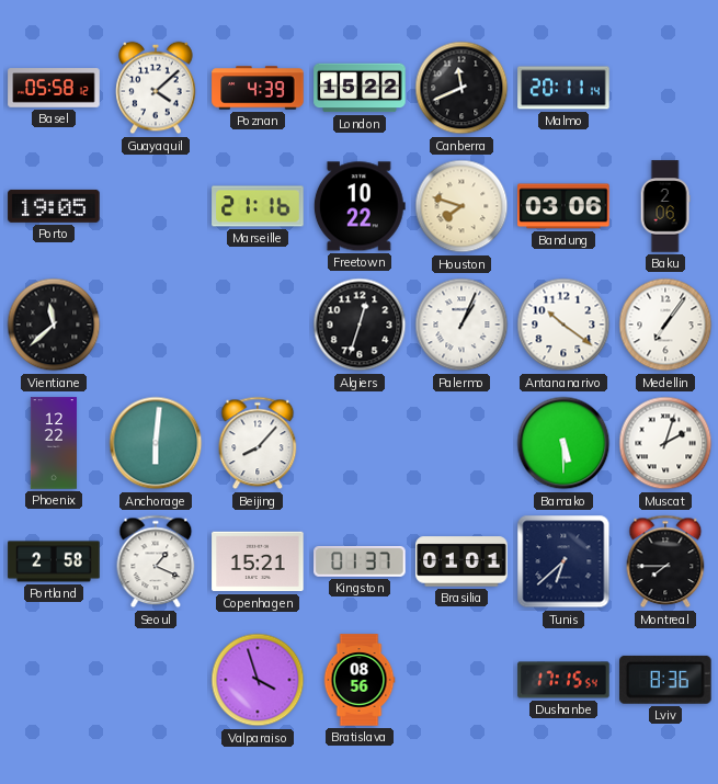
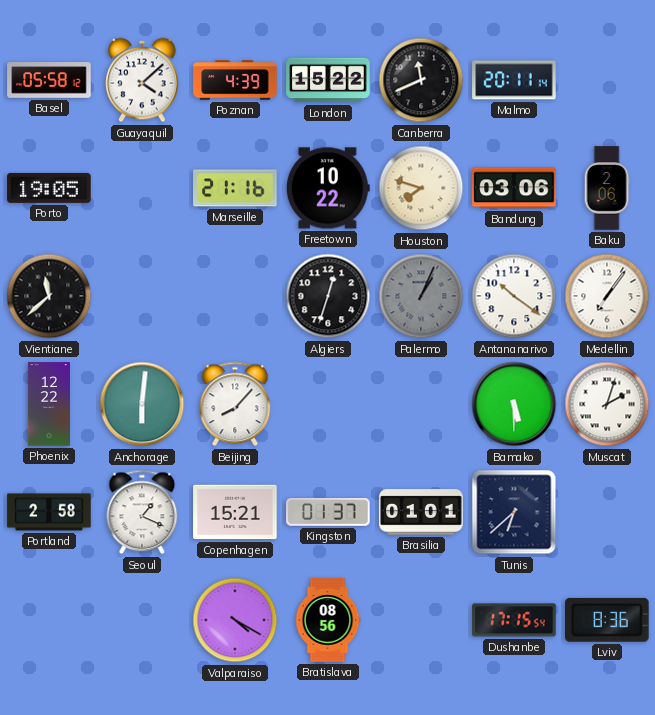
Palermo dial: white -> grey
Montreal: 7:45 -> none
Valparaiso: 3:57 -> 4:20
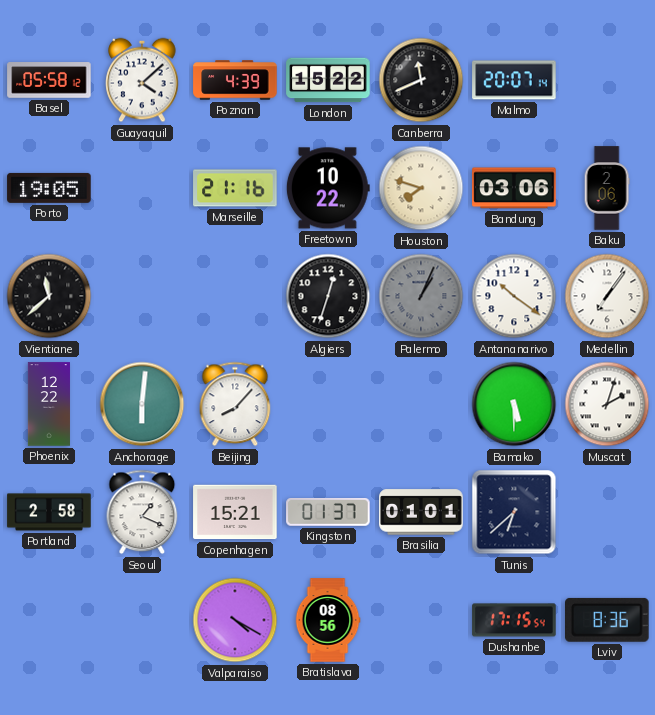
Malmo: 20:11 -> 20:07
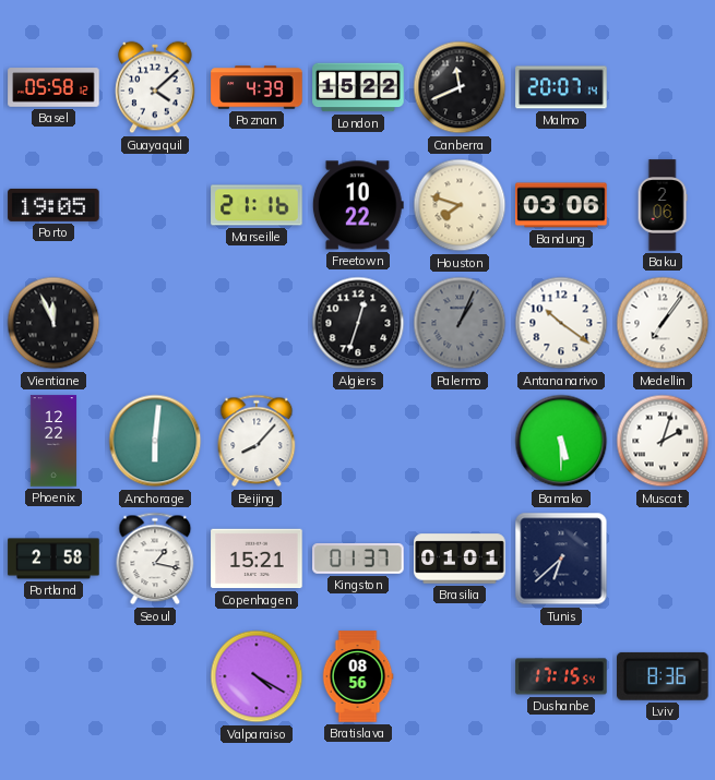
Vientiane: 11:38 -> 11:56
Seoul: 1:19 -> 1:17
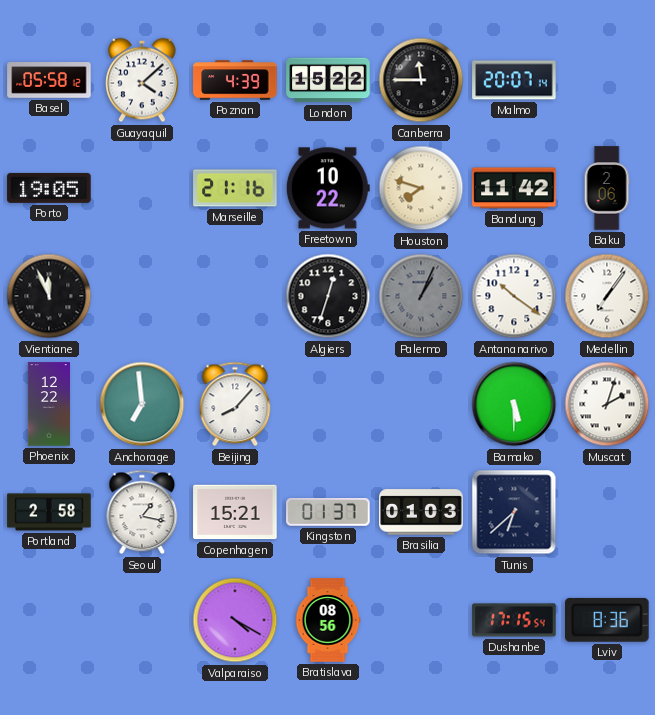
Canberra: 11:41 -> 11:45
Bandung: 03:06 -> 11:42
Anchorage: 6:01 -> 6:59
Brasilia: 01:01 -> 01:03
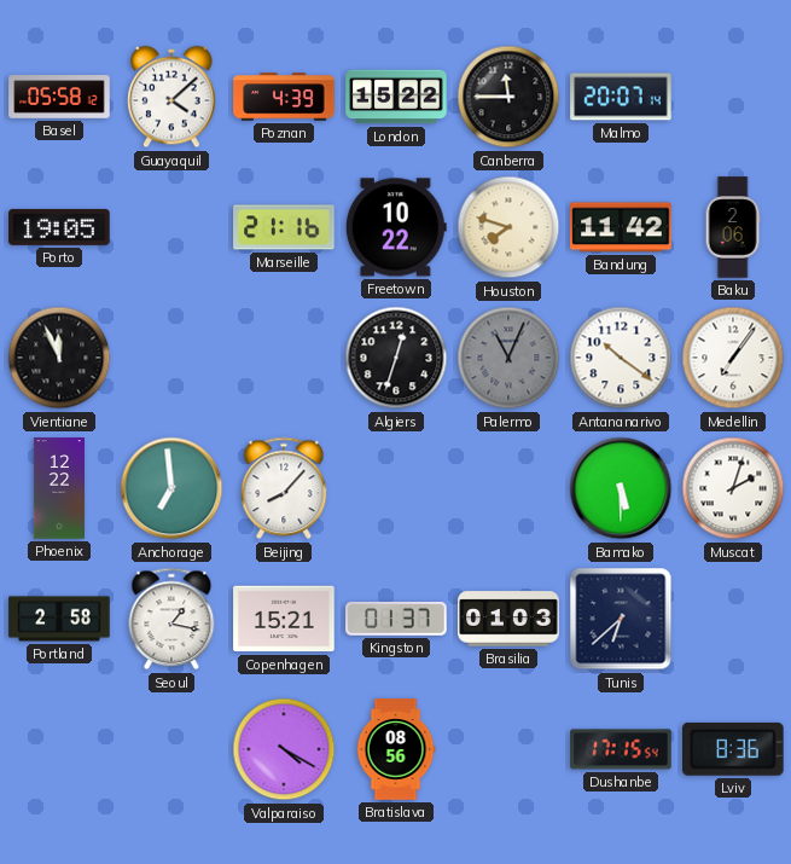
Palermo: 1:04 -> 11:04
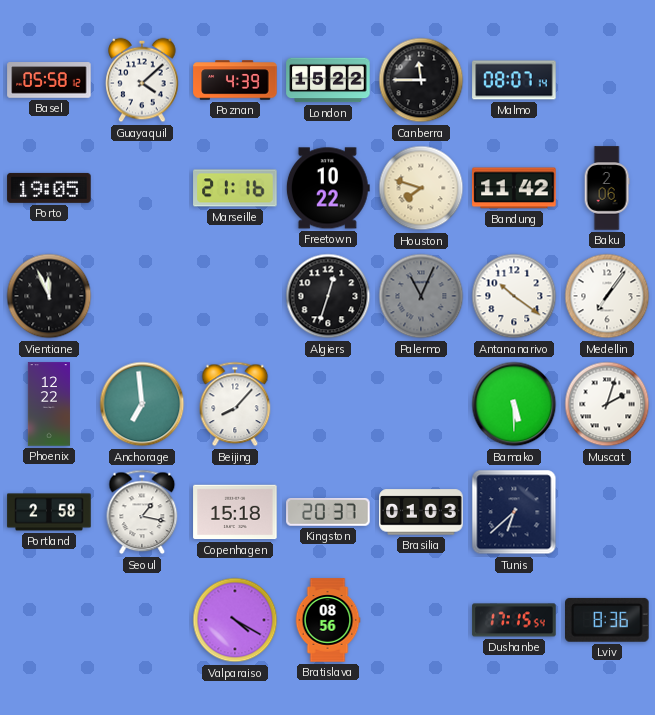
Malmo: 20:07 -> 08:07
Copenhagen: 15:21 -> 15:18
Kingston: 01:37 -> 20:37
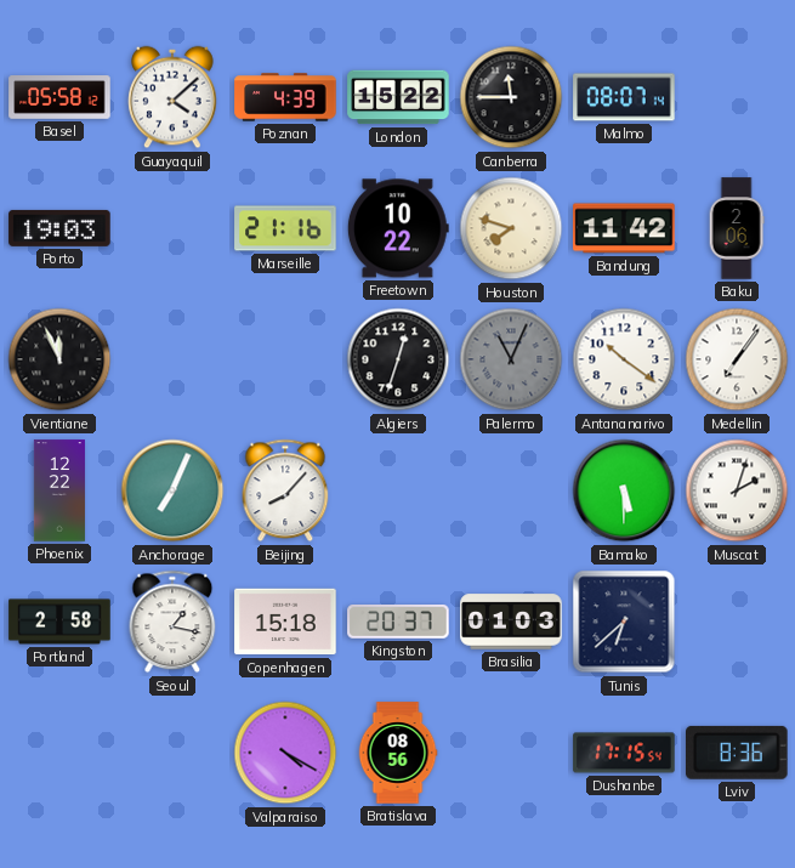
Porto: 19:05 -> 19:03
Anchorage: 6:59 -> 7:04
